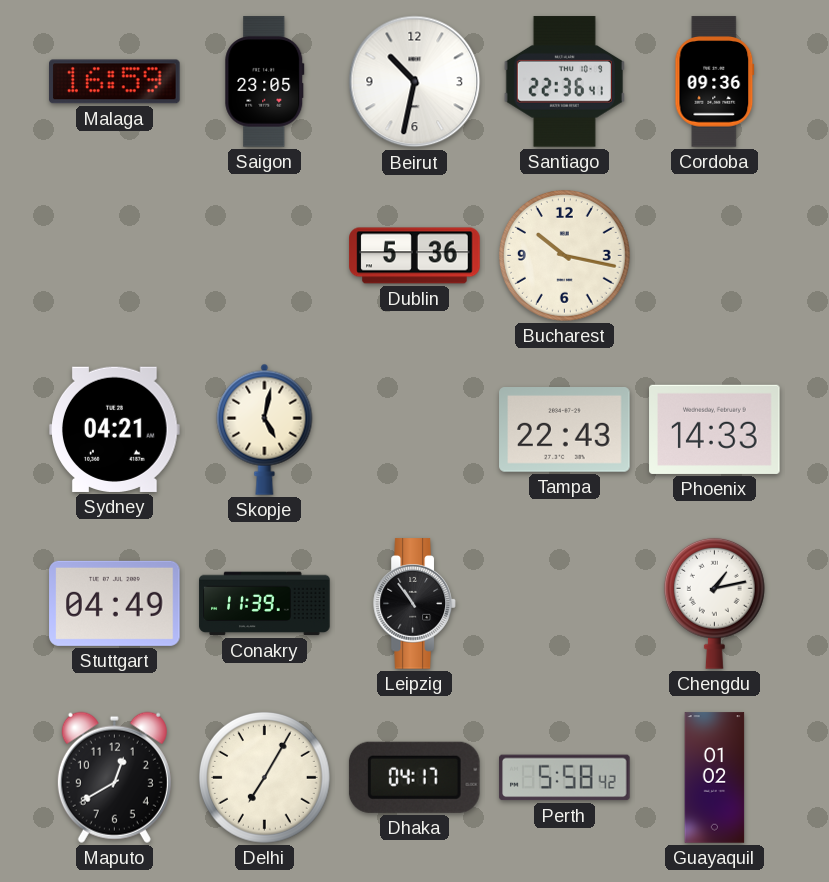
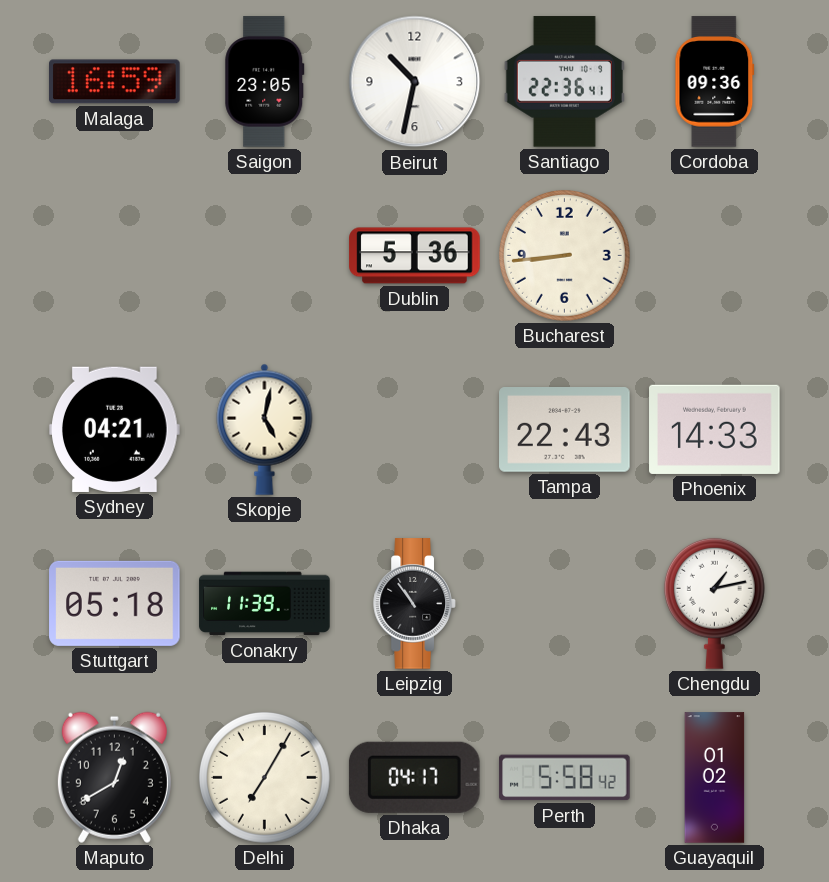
Bucharest: 10:17 -> 8:44
Stuttgart: 04:49 -> 05:18
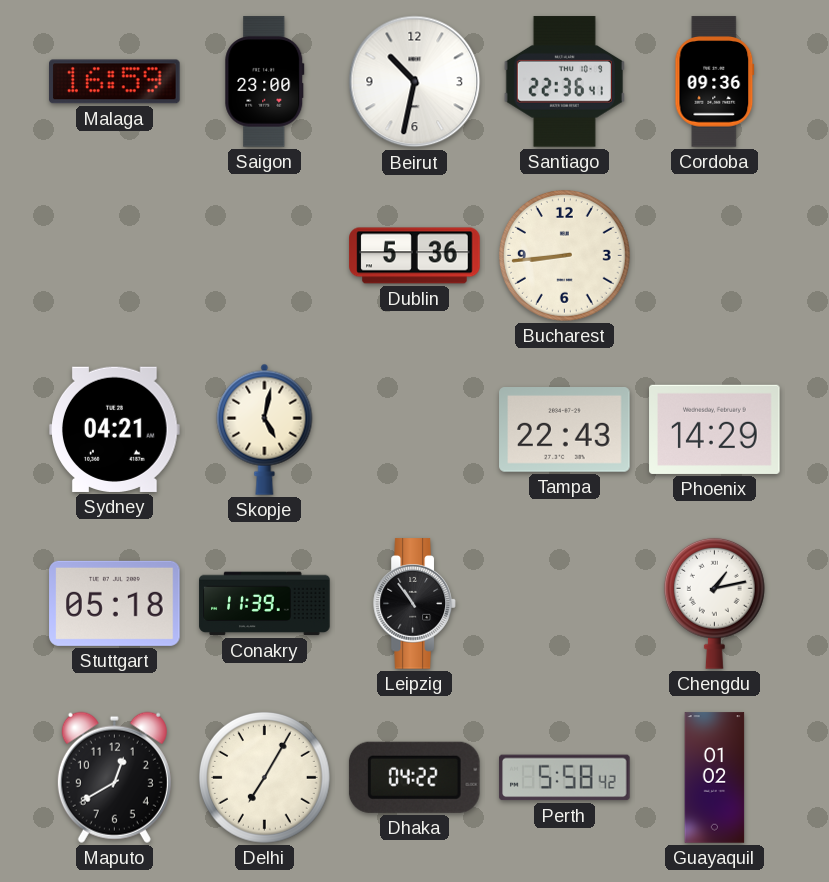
Saigon: 23:05 -> 23:00
Phoenix: 14:33 -> 14:29
Dhaka: 04:17 -> 04:22
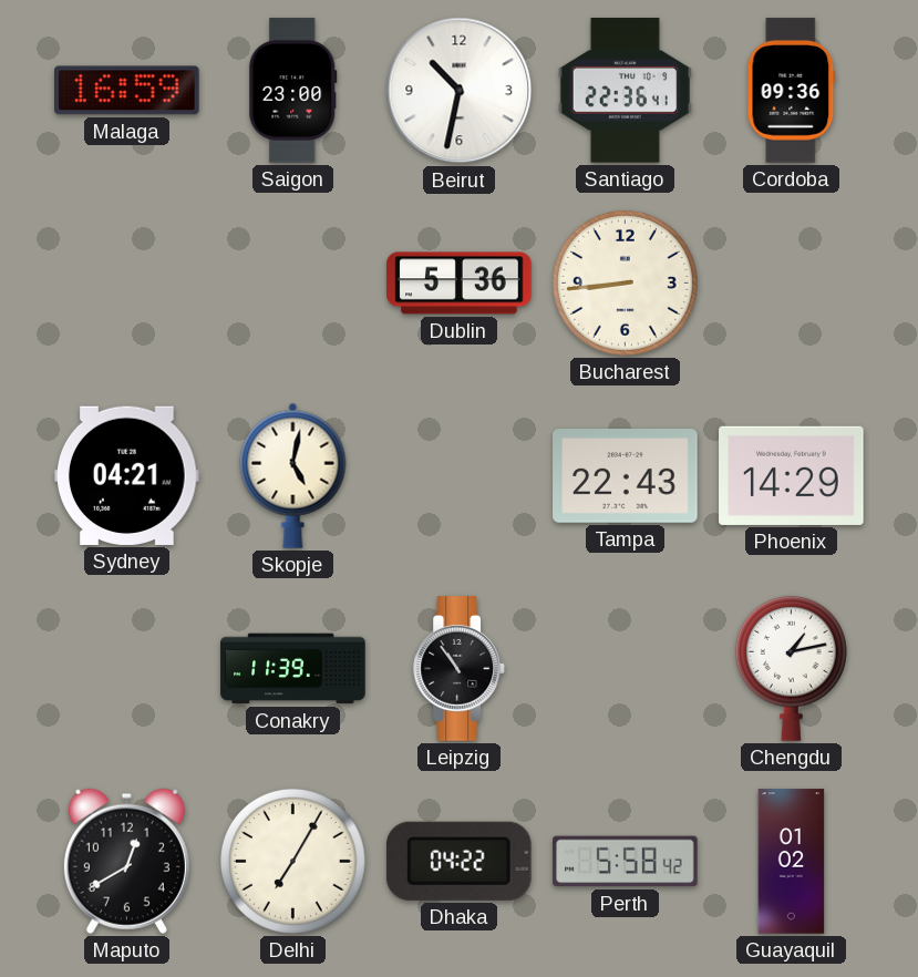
Stuttgart: 05:18 -> none
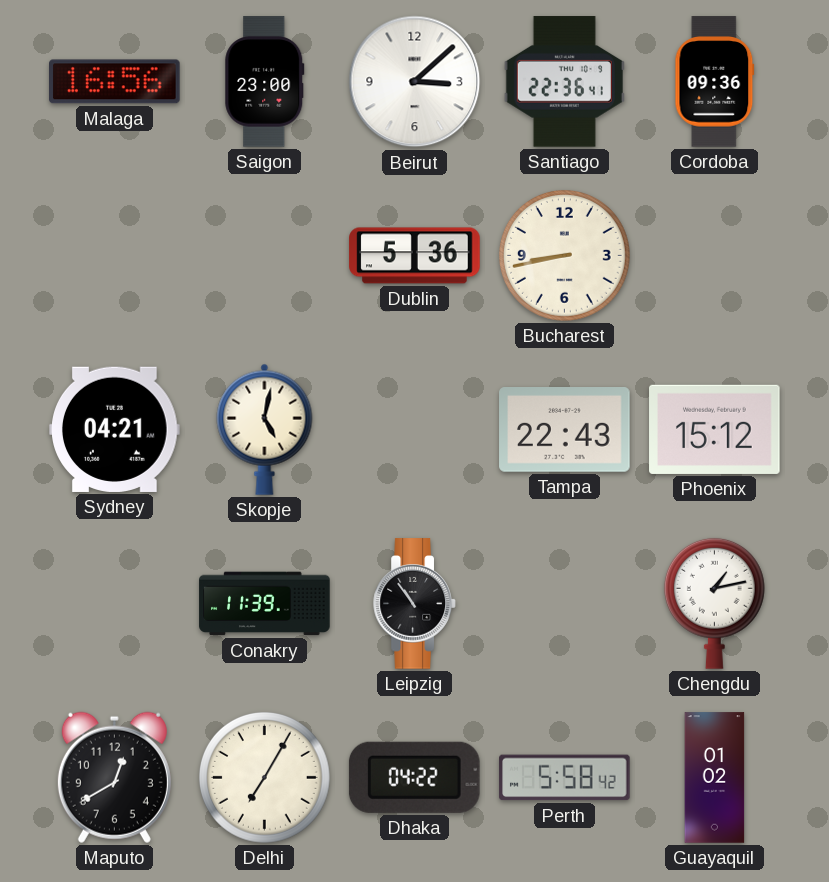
Malaga: 16:59 -> 16:56
Beirut: 10:32 -> 3:08
Bucharest: 8:44 -> 8:43
Phoenix: 14:29 -> 15:12
